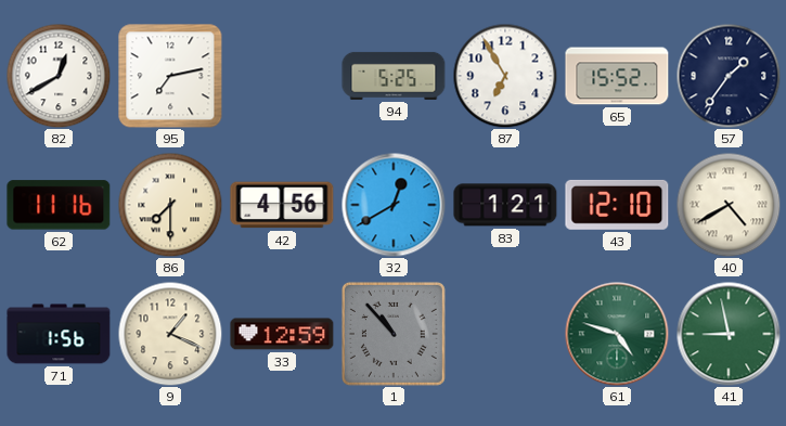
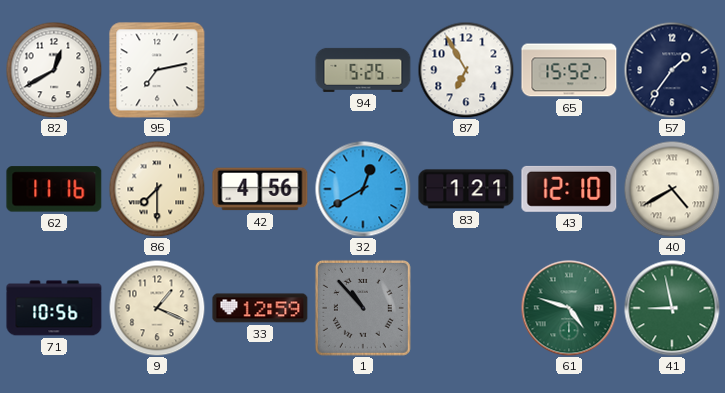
71: 1:56 -> 10:56
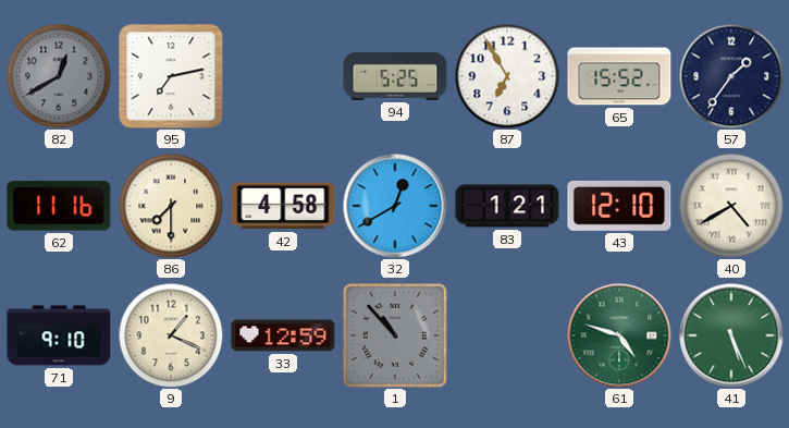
82 dial: white -> grey
42: 4:56 -> 4:58
71: 10:56 -> 9:10
41: 8:58 -> 5:26
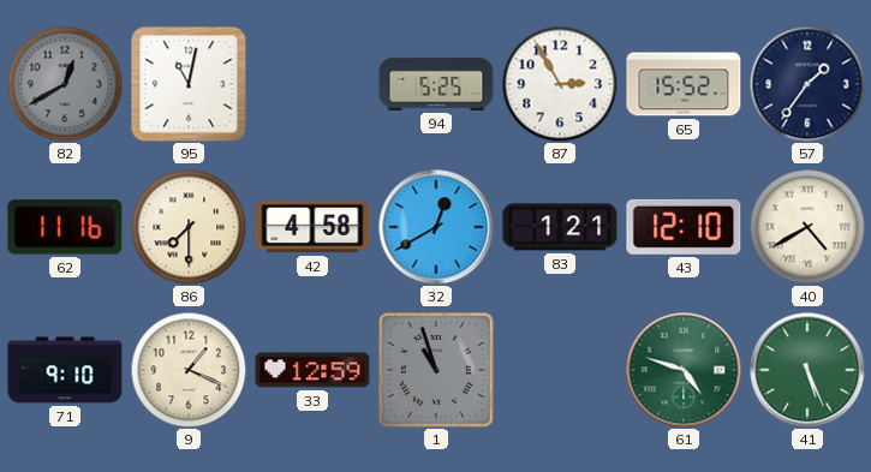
95: 7:13 -> 11:02
87: 6:55 -> 2:55
1: 10:53 -> 10:57
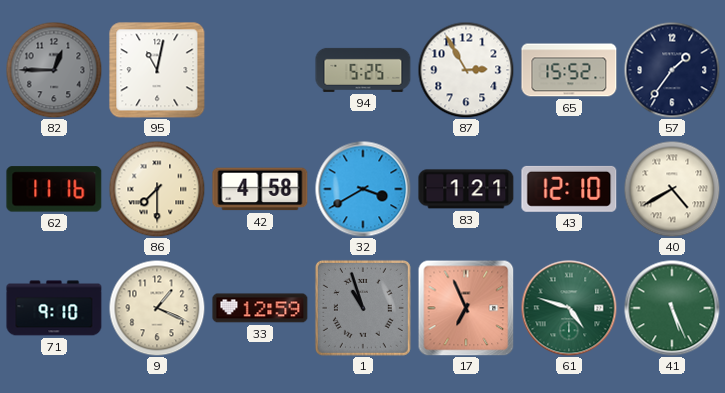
82: 12:40 -> 12:45
32: 12:40 -> 3:40
17: none -> 6:56
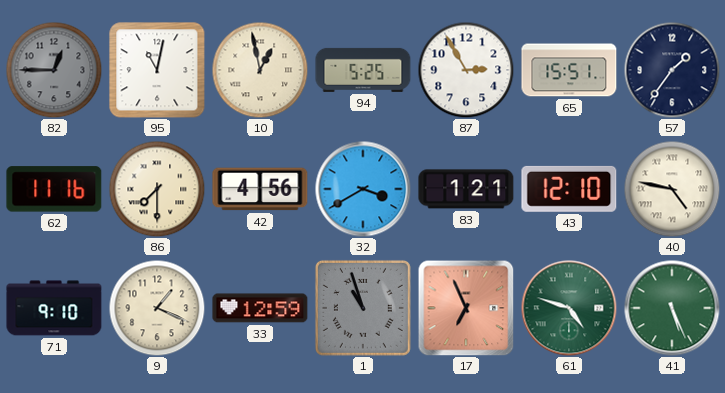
10: none -> 12:58
65: 15:52 -> 15:51
42: 4:58 -> 4:56
40: 4:40 -> 4:47
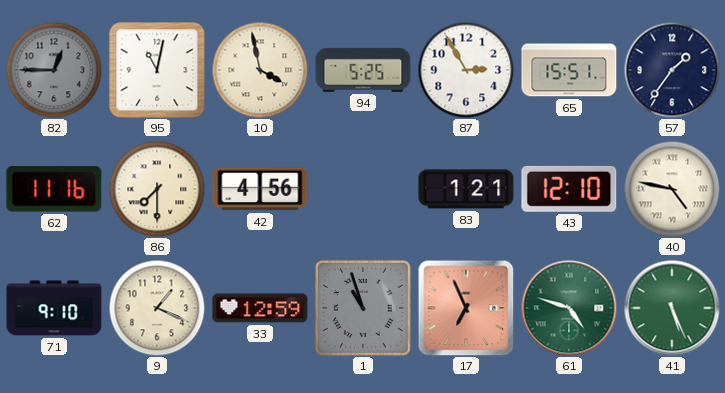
10: 12:58 -> 3:58
32: 3:40 -> none
